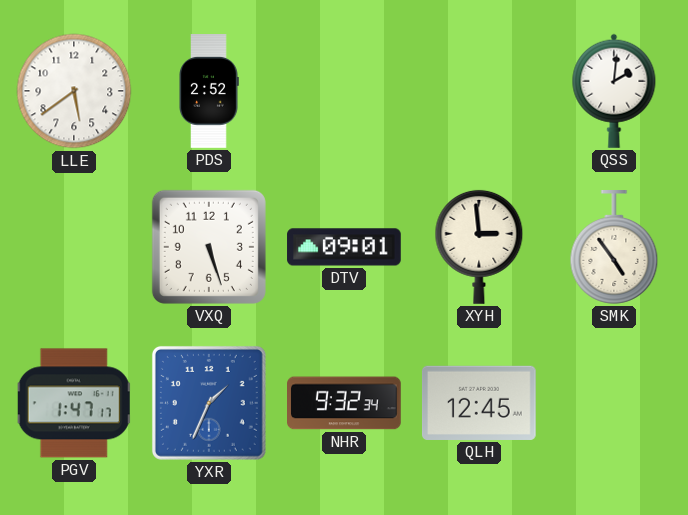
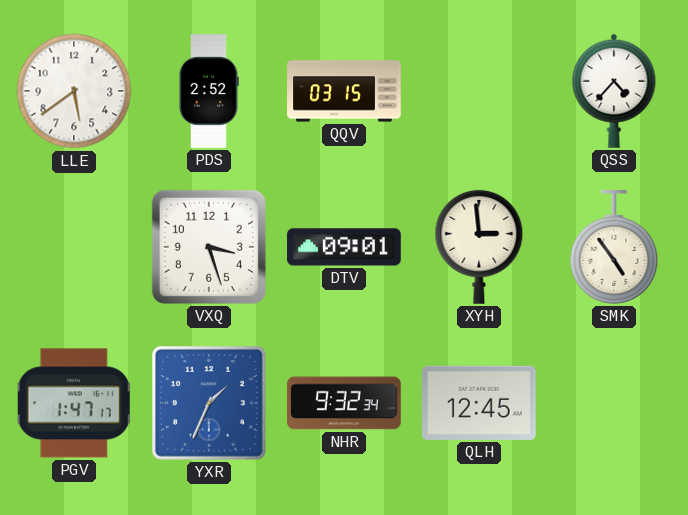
QQV: none -> 03:15
QSS: 2:01 -> 4:37
VXQ: 5:27 -> 3:27
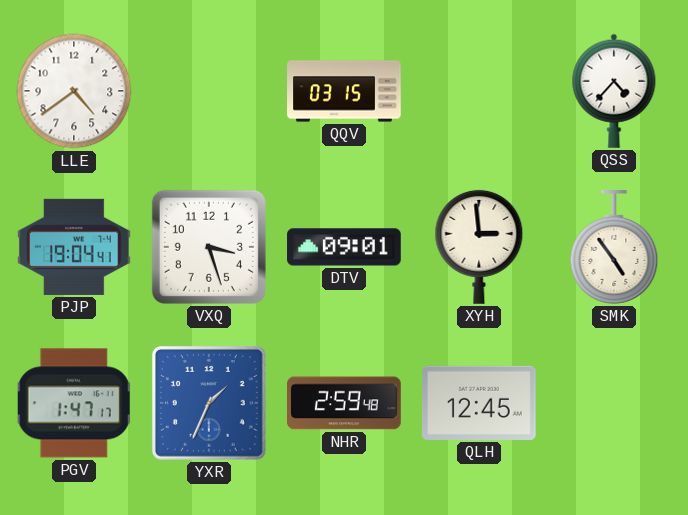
LLE: 5:39 -> 4:39
PDS: 2:52 -> none
PJP: none -> 19:04
NHR: 9:32 -> 2:59
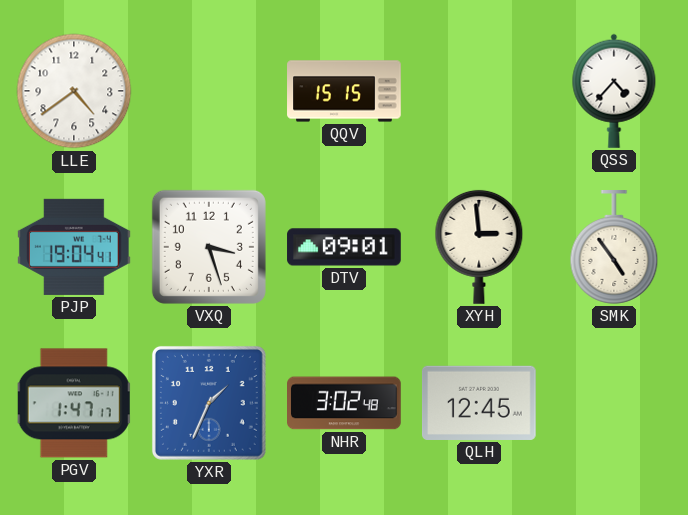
QQV: 03:15 -> 15:15
NHR: 2:59 -> 3:02
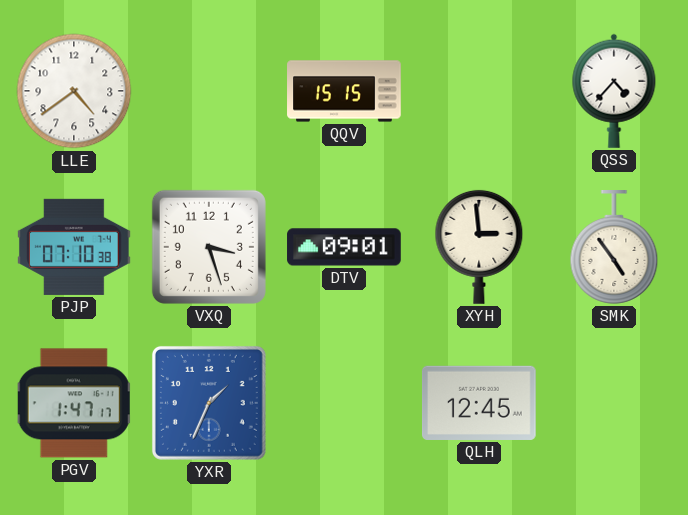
PJP: 19:04 -> 07:10
NHR: 3:02 -> none
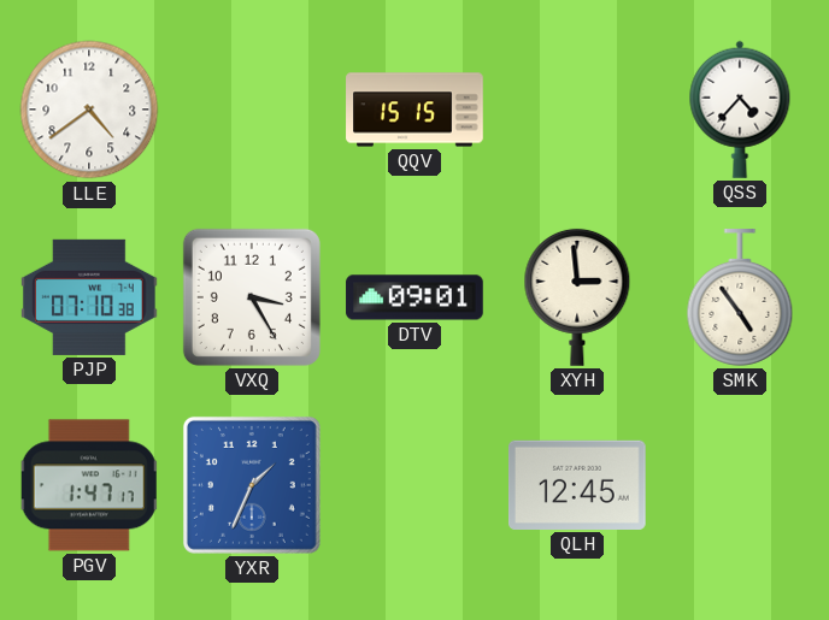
VXQ: 3:27 -> 3:25
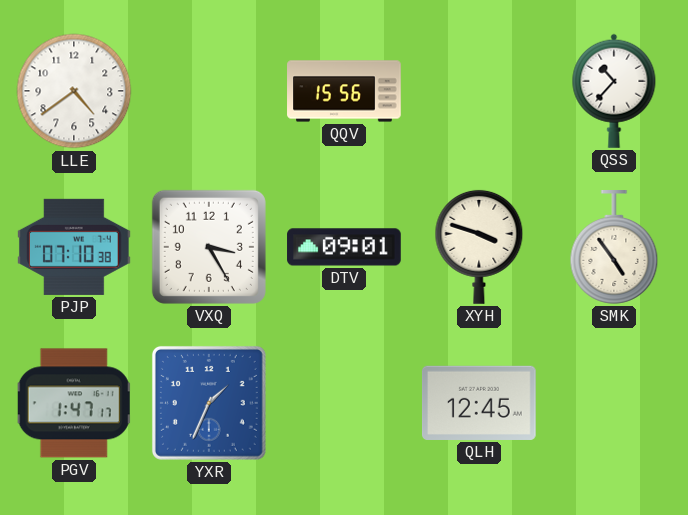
QQV: 15:15 -> 15:56
QSS: 4:37 -> 10:37
XYH: 2:59 -> 3:48
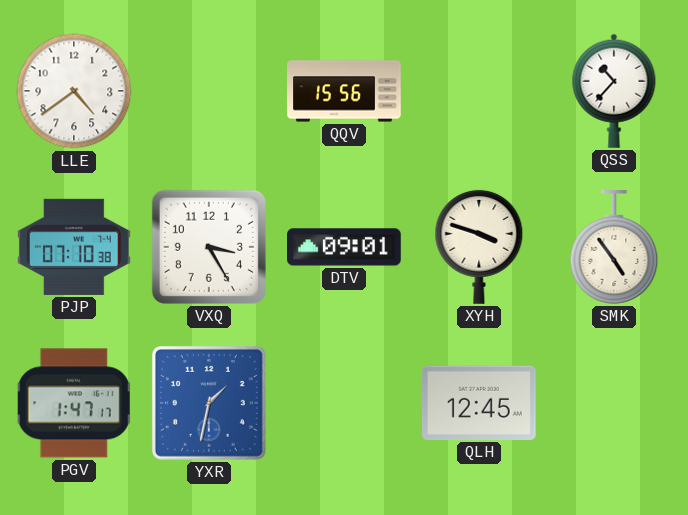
YXR: 1:34 -> 1:32
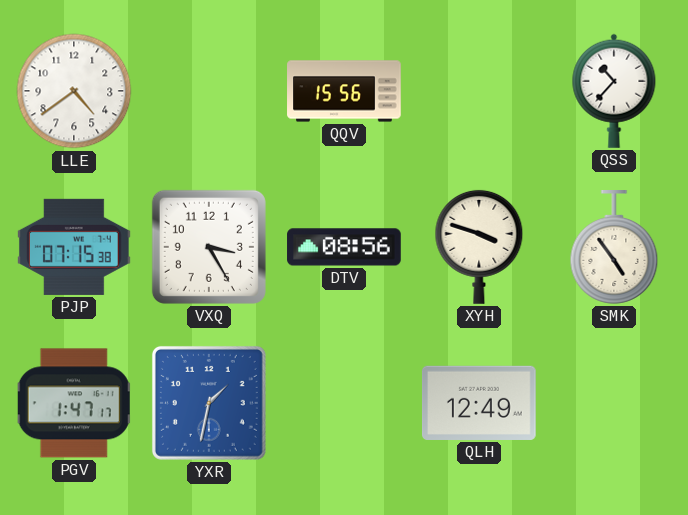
PJP: 07:10 -> 07:15
DTV: 09:01 -> 08:56
QLH: 12:45 -> 12:49
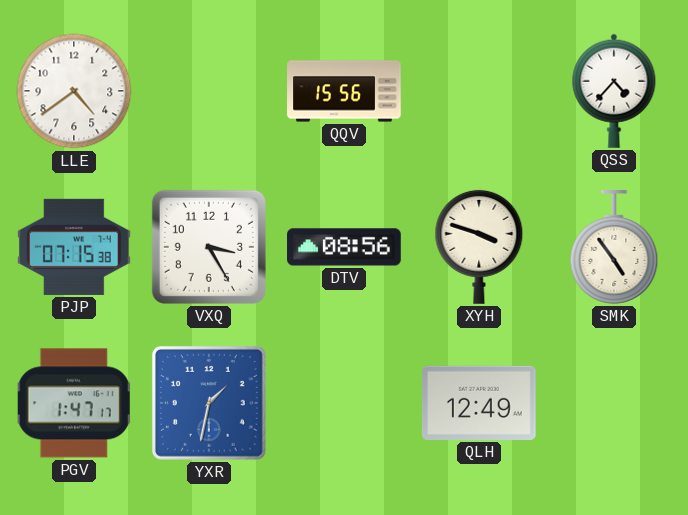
QSS: 10:37 -> 4:37
